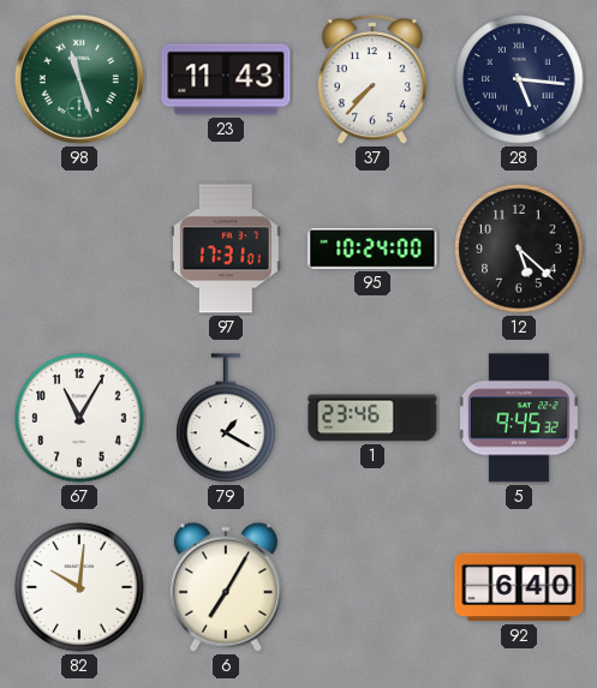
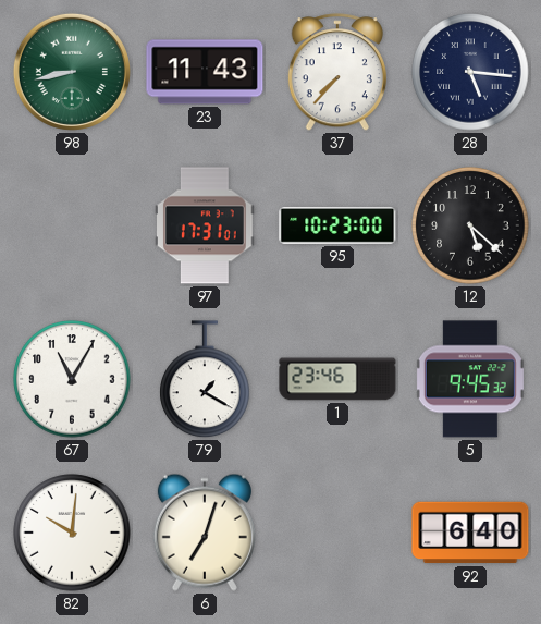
98: 11:27 -> 8:43
95: 10:24 -> 10:23
6: 7:05 -> 7:03
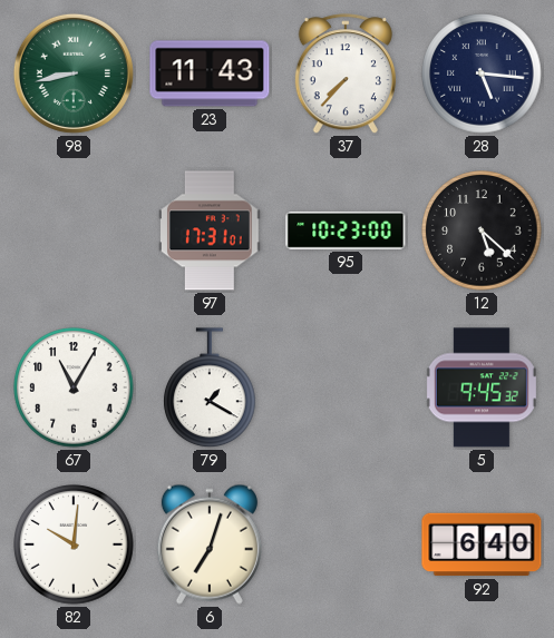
1: 23:46 -> none
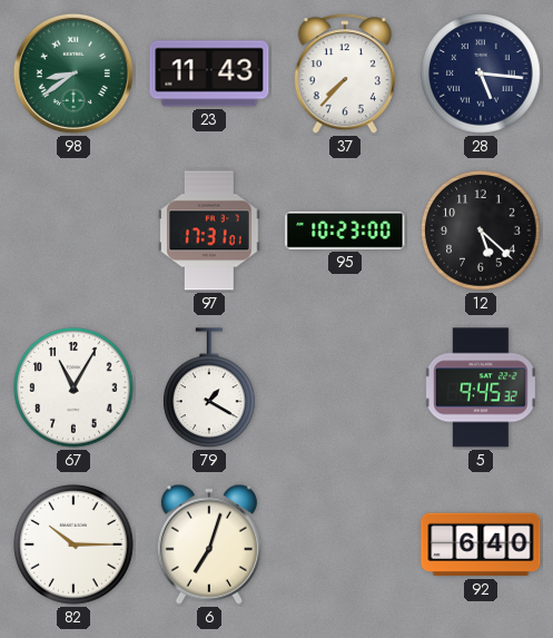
98: 8:43 -> 8:39
82: 10:01 -> 10:15
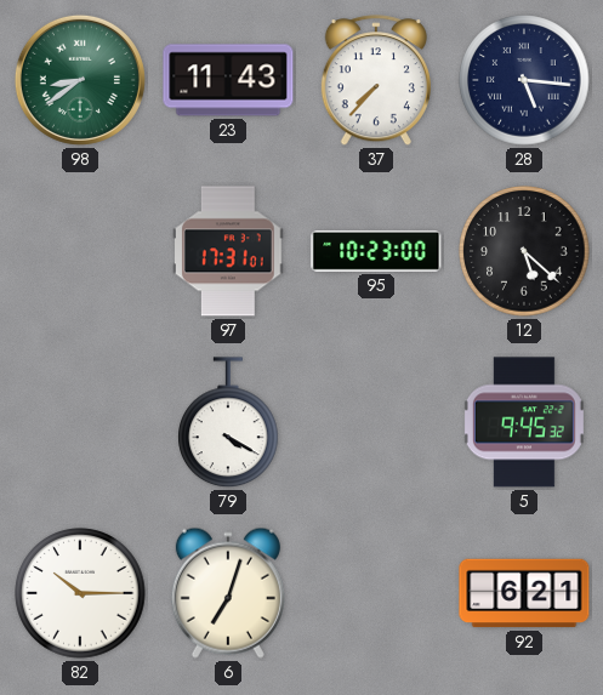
67: 11:05 -> none
79: 1:20 -> 4:20
92: 6:40 -> 6:21
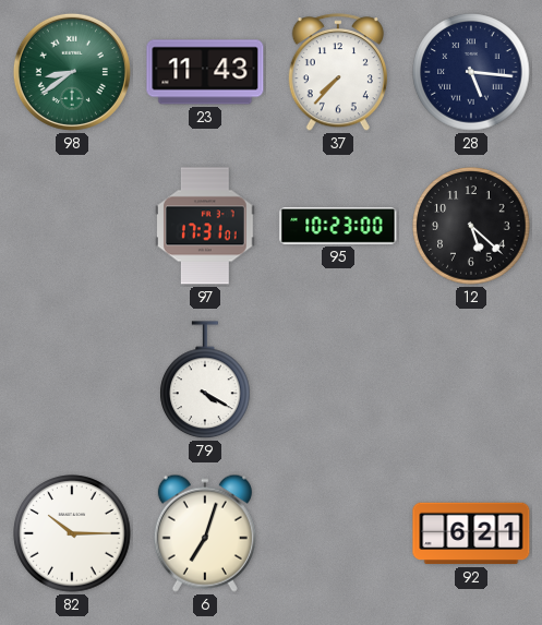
5: 9:45 -> none
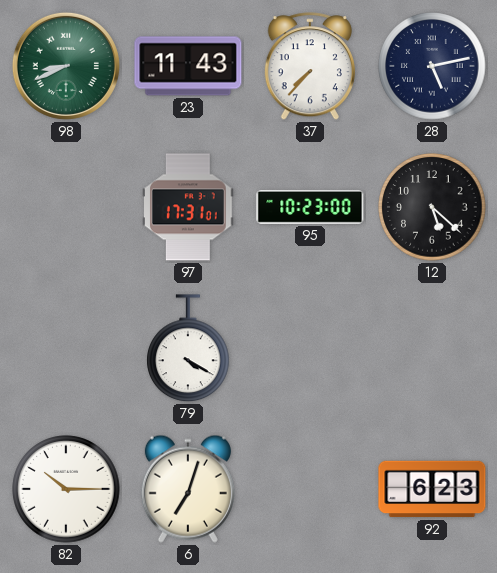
98: 8:39 -> 8:41
28: 5:16 -> 5:13
92: 6:21 -> 6:23
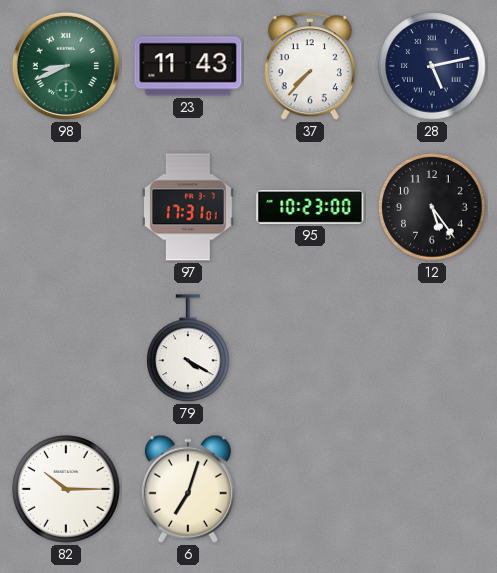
12: 5:22 -> 5:24
92: 6:23 -> none
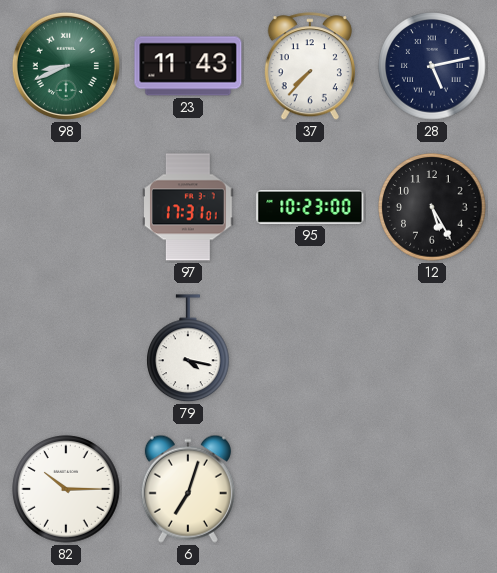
12: 5:24 -> 5:25
79: 4:20 -> 4:17
